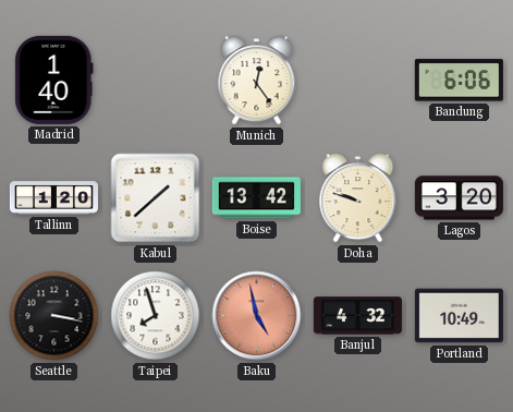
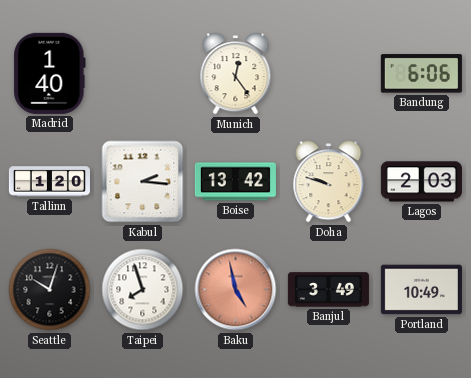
Kabul: 1:38 -> 2:16
Lagos: 3:20 -> 2:03
Seattle: 3:17 -> 10:03
Banjul: 4:32 -> 3:49
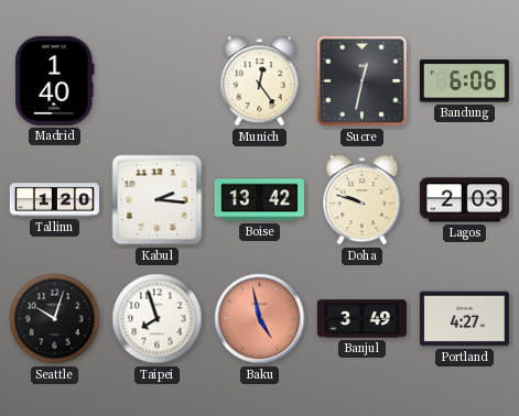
Sucre: none -> 12:32
Portland: 10:49 -> 4:27
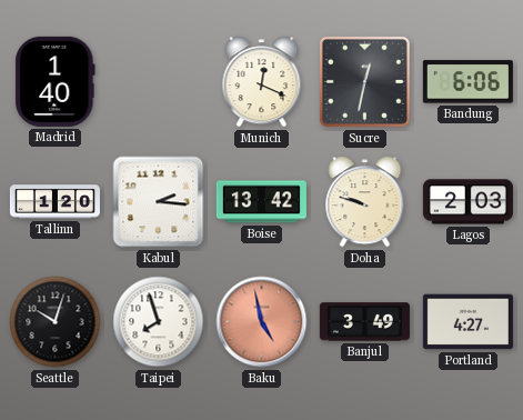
Munich: 12:24 -> 12:19
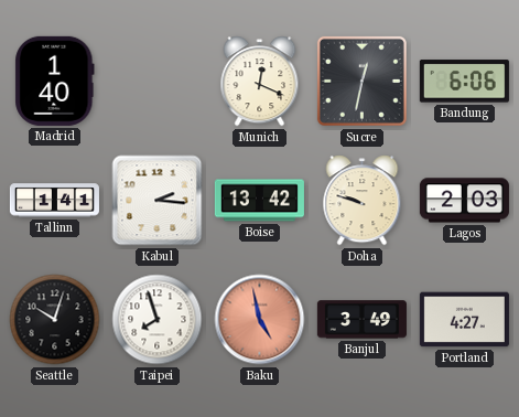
Tallinn: 1:20 -> 1:41
